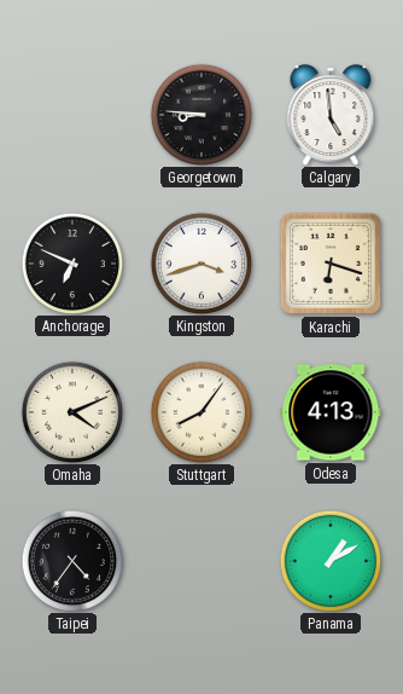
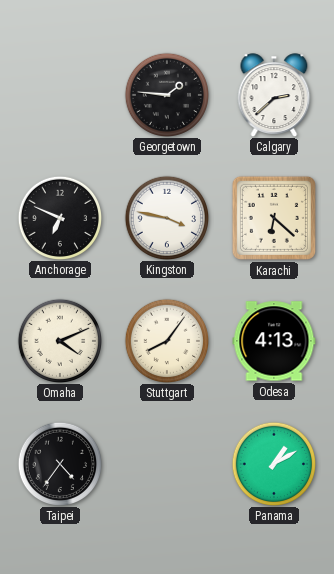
Georgetown: 8:46 -> 1:46
Calgary: 4:59 -> 2:38
Kingston: 3:42 -> 3:47
Karachi: 6:18 -> 6:22
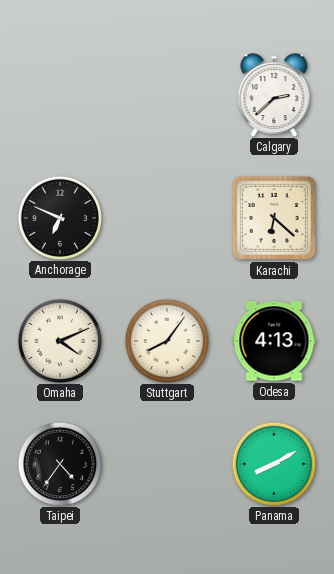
Georgetown: 1:46 -> none
Kingston: 3:47 -> none
Panama: 1:10 -> 8:10
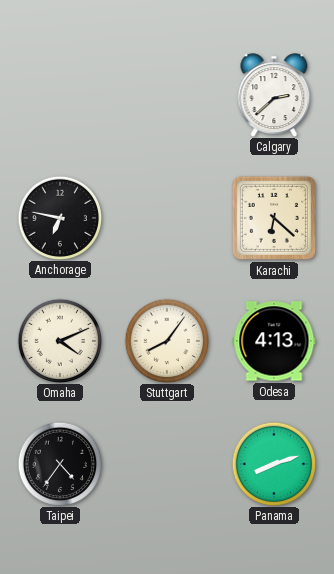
Anchorage: 6:49 -> 6:47
Panama: 8:10 -> 8:12
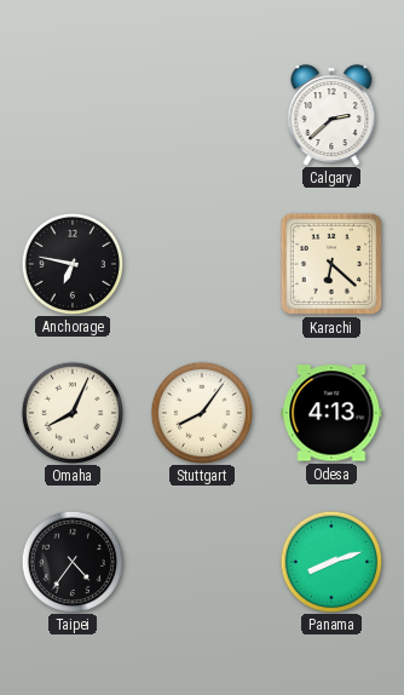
Omaha: 4:11 -> 8:04
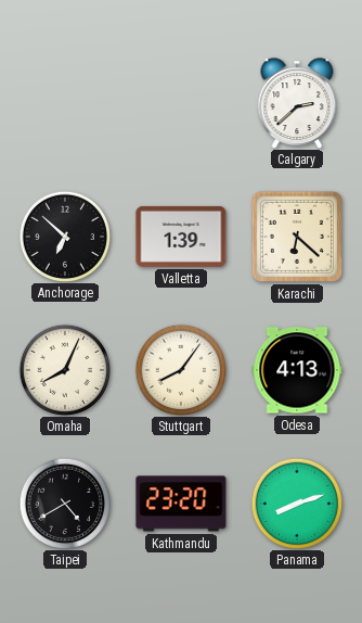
Anchorage: 6:47 -> 6:52
Valletta: none -> 1:39
Taipei: 4:36 -> 4:40
Kathmandu: none -> 23:20
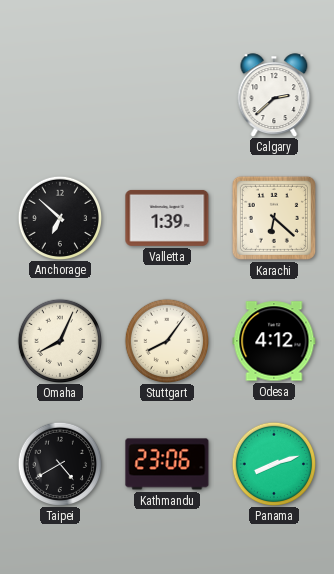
Odesa: 4:13 -> 4:12
Kathmandu: 23:20 -> 23:06
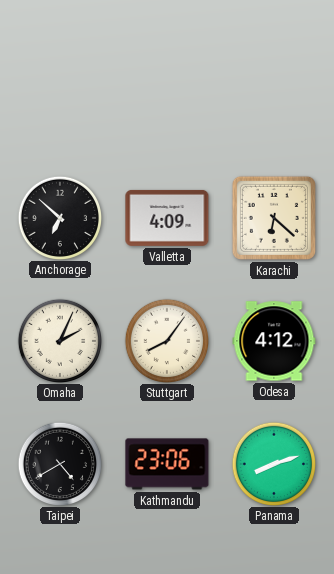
Calgary: 2:38 -> none
Valletta: 1:39 -> 4:09
Omaha: 8:04 -> 2:04
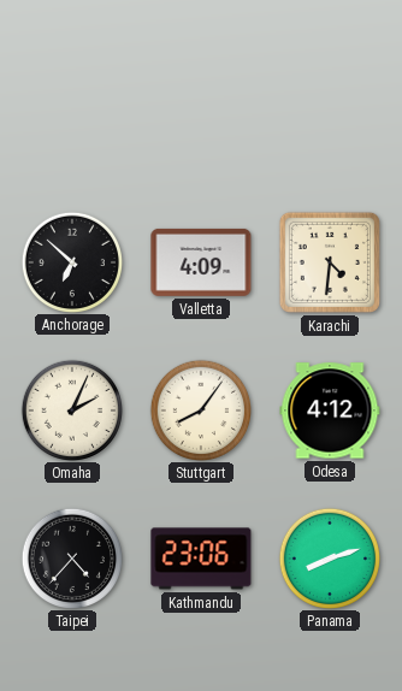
Karachi: 6:22 -> 4:31
Taipei: 4:40 -> 4:37
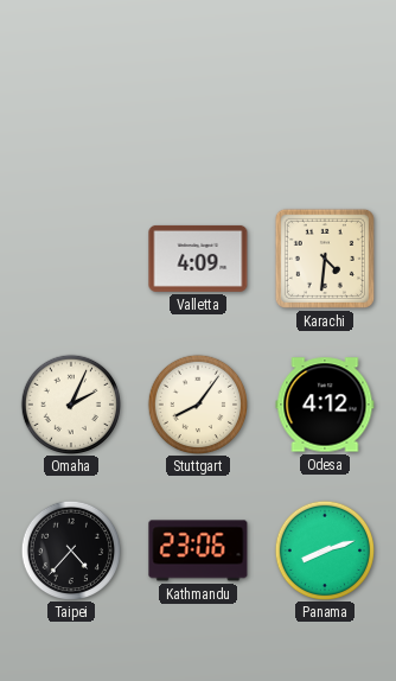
Anchorage: 6:52 -> none
